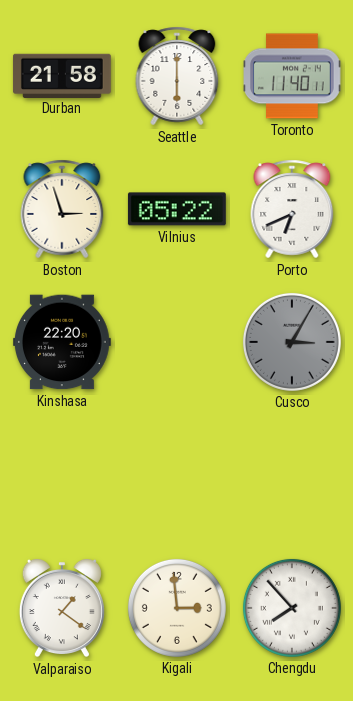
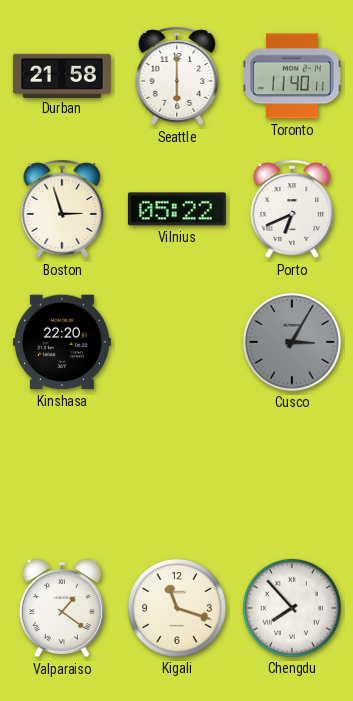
Kigali: 2:59 -> 11:18
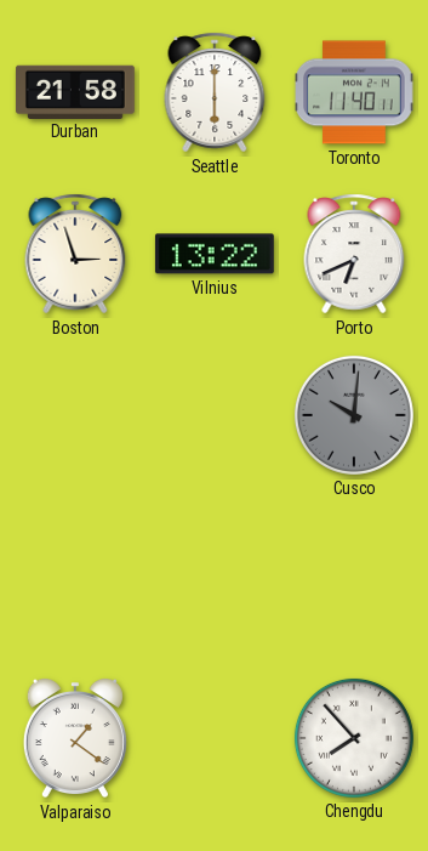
Vilnius: 05:22 -> 13:22
Kinshasa: 22:20 -> none
Cusco: 3:05 -> 10:01
Kigali: 11:18 -> none
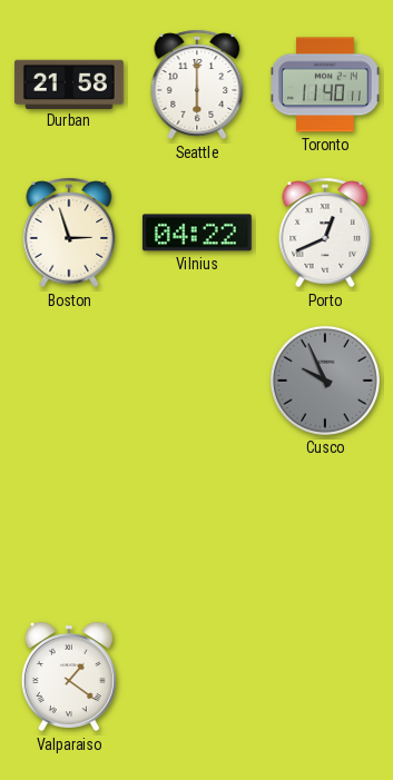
Vilnius: 13:22 -> 04:22
Porto: 6:41 -> 12:41
Cusco: 10:01 -> 9:56
Chengdu: 7:53 -> none
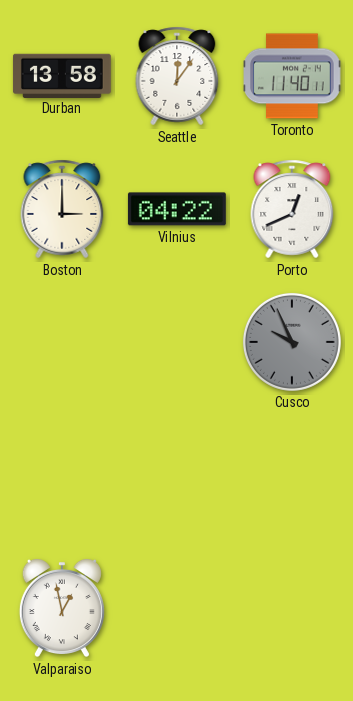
Durban: 21:58 -> 13:58
Seattle: 6:00 -> 12:06
Boston: 2:57 -> 3:00
Valparaiso: 1:21 -> 12:58
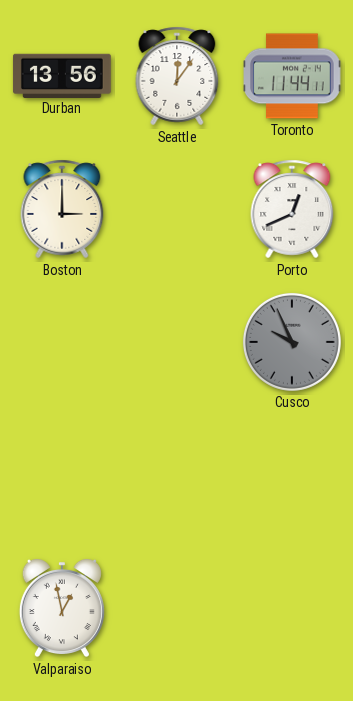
Durban: 13:58 -> 13:56
Toronto: 11:40 -> 11:44
Vilnius: 04:22 -> none
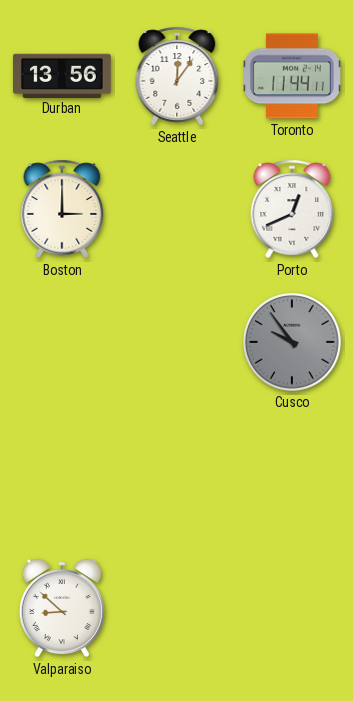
Cusco: 9:56 -> 9:54
Valparaiso: 12:58 -> 8:52
